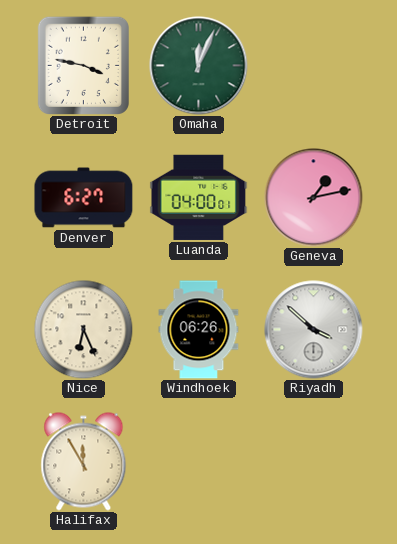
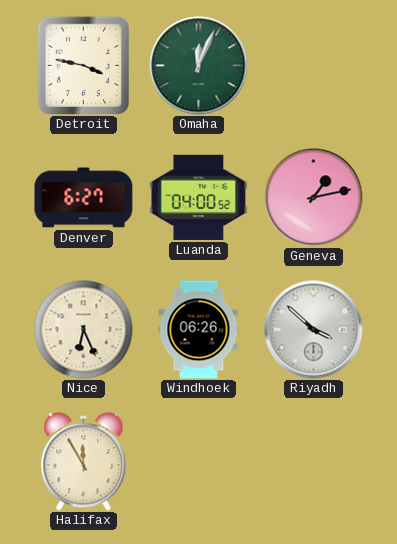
Luanda: 04:00:01 -> 04:00:52
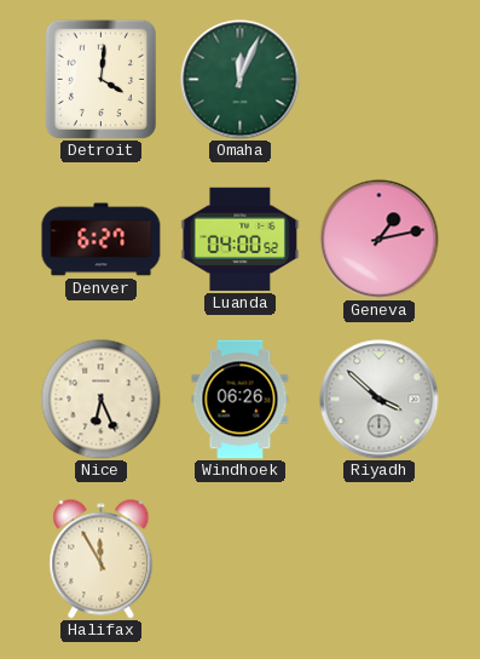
Detroit: 3:47 -> 4:01
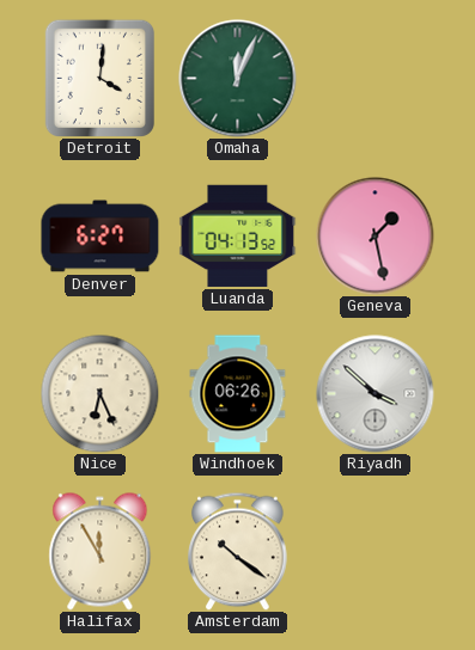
Luanda: 04:00 -> 04:13
Geneva: 1:13 -> 1:28
Amsterdam: none -> 10:21
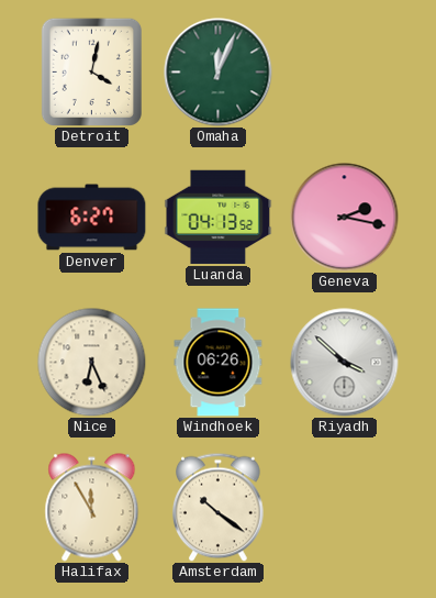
Detroit: 4:01 -> 4:02
Geneva: 1:28 -> 2:17
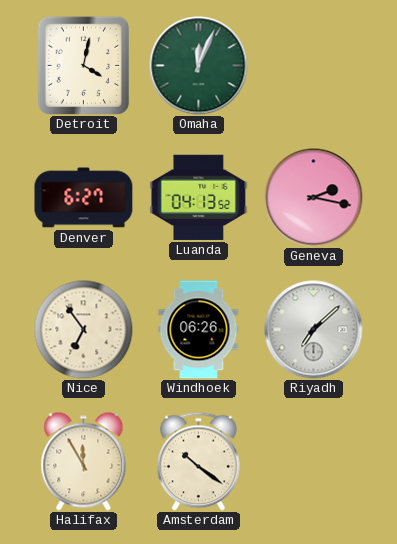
Nice: 6:26 -> 6:54
Riyadh: 3:52 -> 7:08
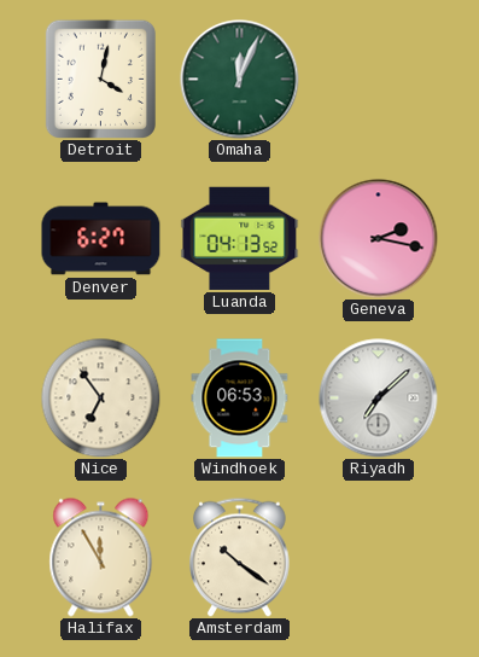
Windhoek: 06:26 -> 06:53
